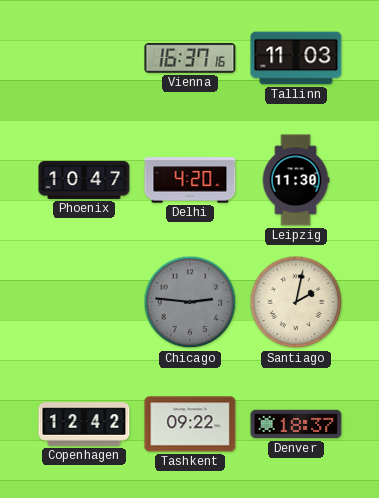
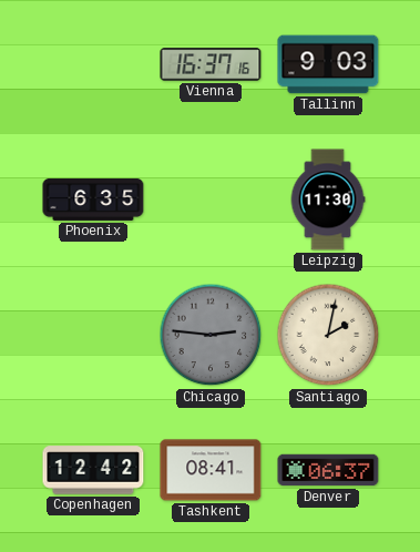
Tallinn: 11:03 -> 9:03
Phoenix: 10:47 -> 6:35
Delhi: 4:20 -> none
Tashkent: 09:22 -> 08:41
Denver: 18:37 -> 06:37
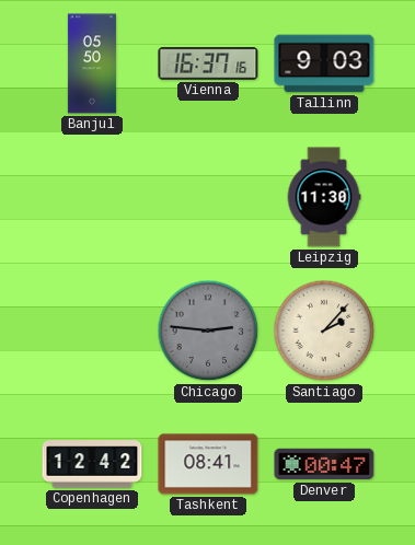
Banjul: none -> 05:50
Phoenix: 6:35 -> none
Santiago: 2:02 -> 2:07
Denver: 06:37 -> 00:47
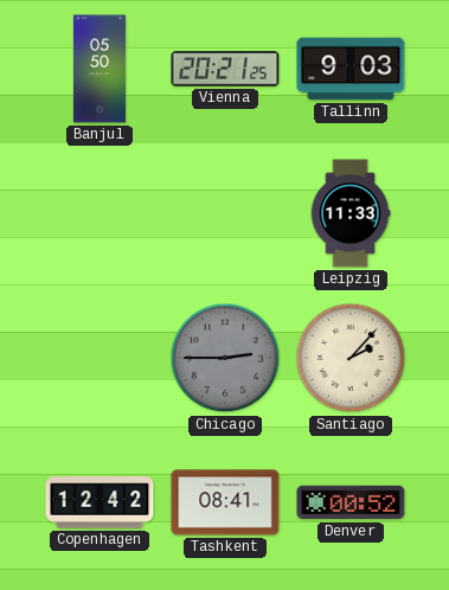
Vienna: 16:37 -> 20:21
Leipzig: 11:30 -> 11:33
Chicago: 2:46 -> 2:45
Denver: 00:47 -> 00:52
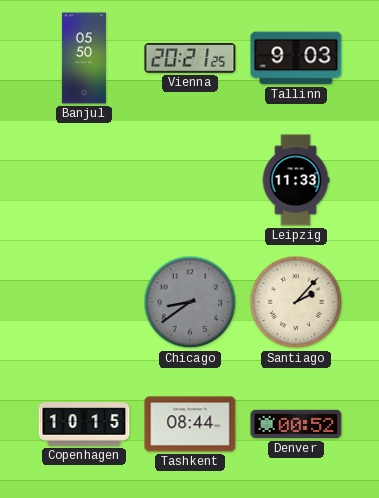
Chicago: 2:45 -> 8:39
Copenhagen: 12:42 -> 10:15
Tashkent: 08:41 -> 08:44
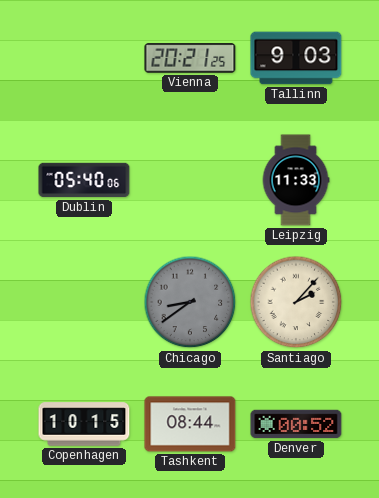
Banjul: 05:50 -> none
Dublin: none -> 05:40
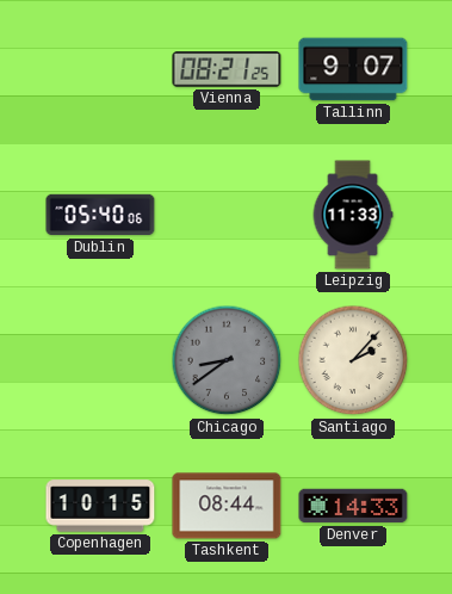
Vienna: 20:21 -> 08:21
Tallinn: 9:03 -> 9:07
Denver: 00:52 -> 14:33
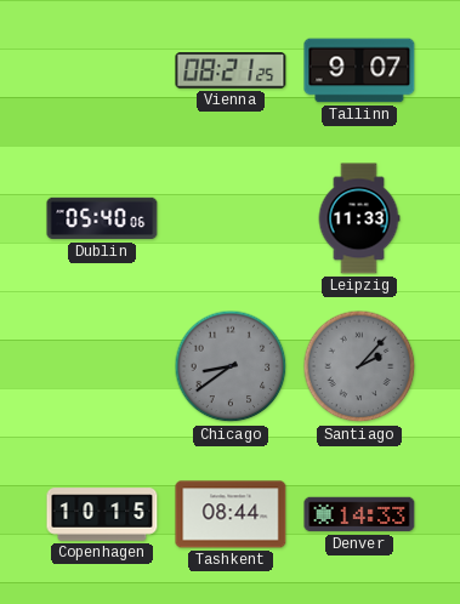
Santiago dial: cream -> grey
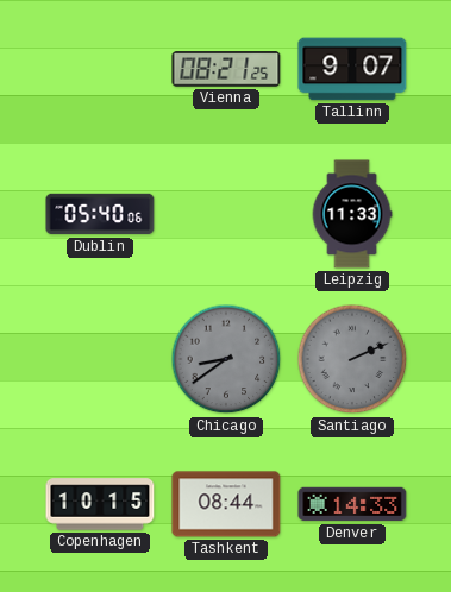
Santiago: 2:07 -> 2:11
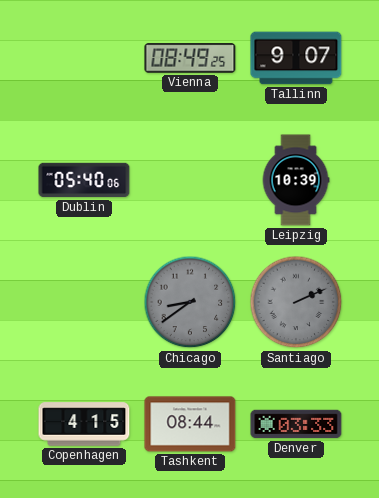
Vienna: 08:21 -> 08:49
Leipzig: 11:33 -> 10:39
Copenhagen: 10:15 -> 4:15
Denver: 14:33 -> 03:33
